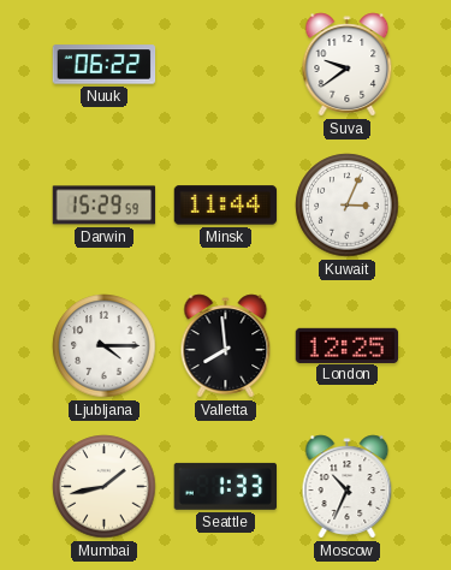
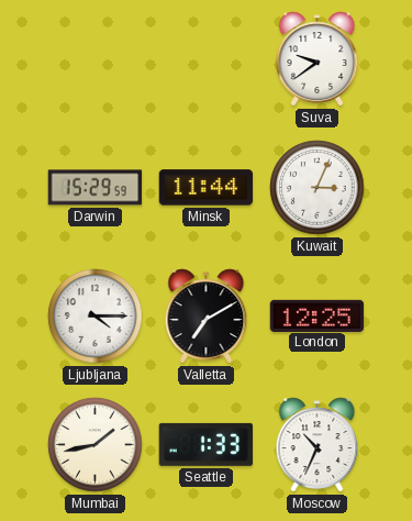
Nuuk: 06:22 -> none
Valletta: 7:59 -> 7:10
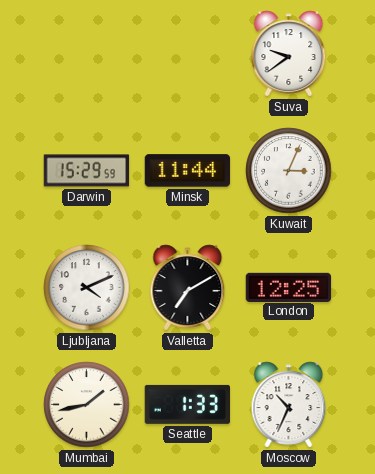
Ljubljana: 4:15 -> 4:11
